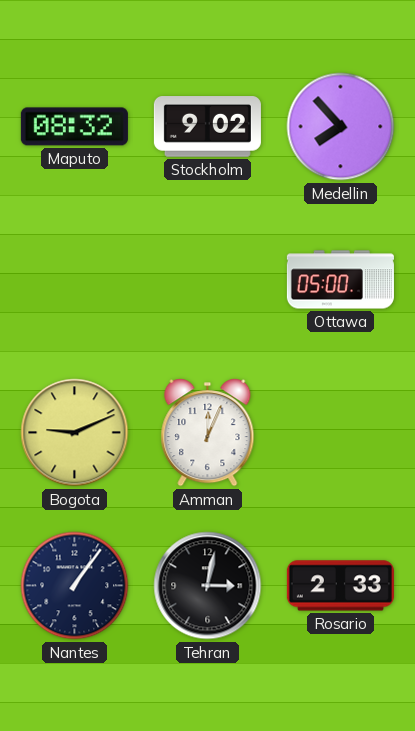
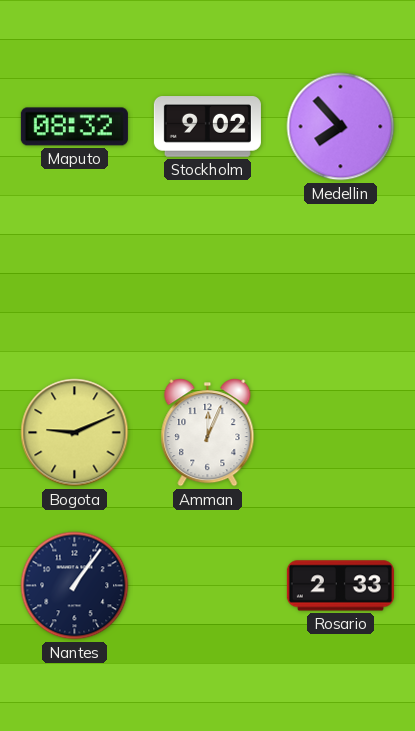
Ottawa: 05:00 -> none
Tehran: 3:02 -> none
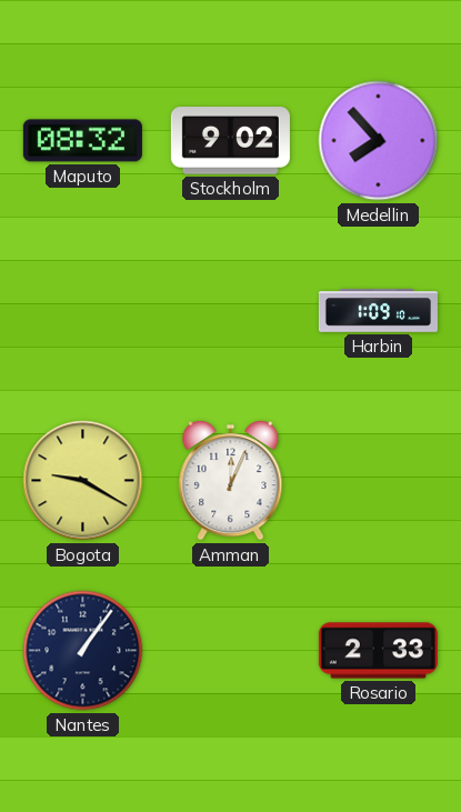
Harbin: none -> 1:09
Bogota: 9:11 -> 9:20
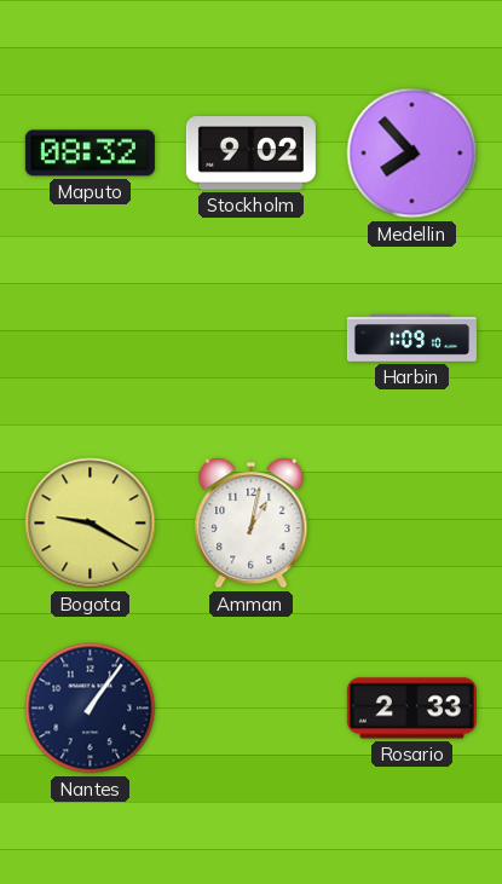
Amman: 12:04 -> 1:02
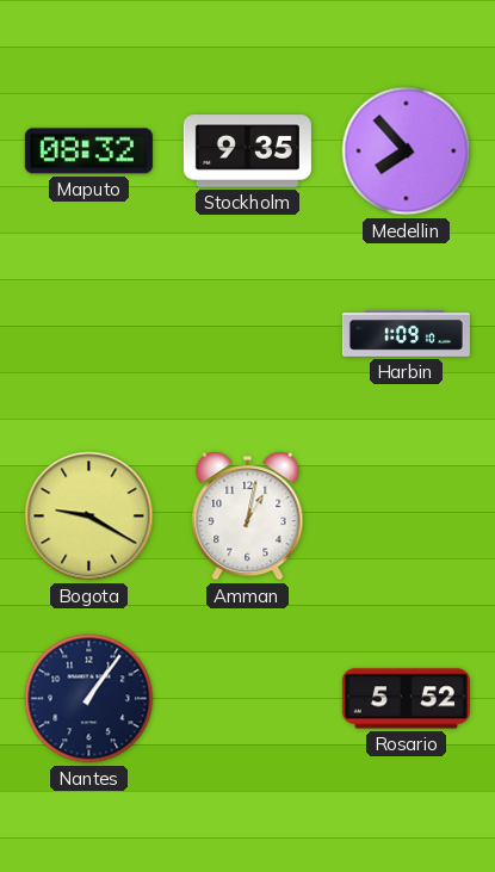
Stockholm: 9:02 -> 9:35
Rosario: 2:33 -> 5:52
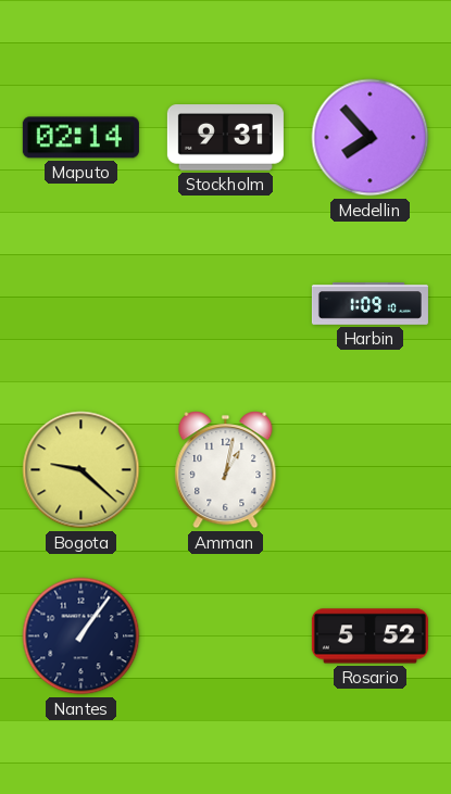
Maputo: 08:32 -> 02:14
Stockholm: 9:35 -> 9:31
Bogota: 9:20 -> 9:22
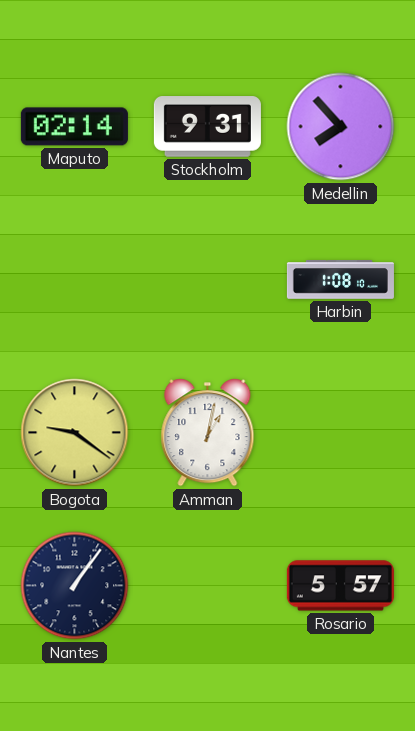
Harbin: 1:09 -> 1:08
Bogota: 9:22 -> 9:21
Rosario: 5:52 -> 5:57
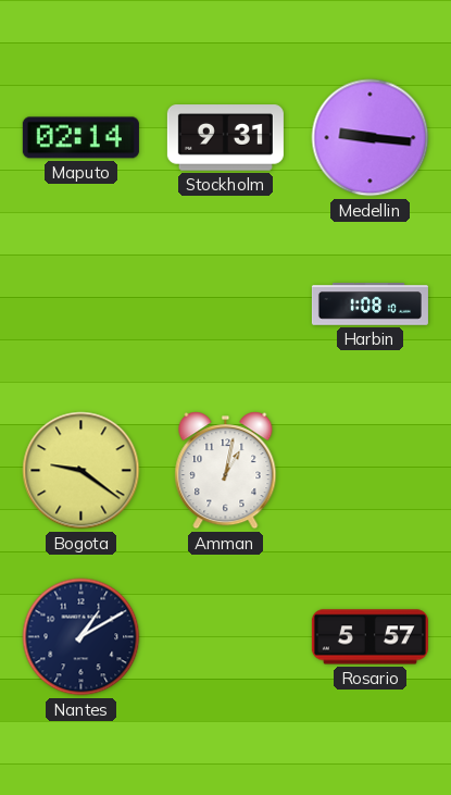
Medellin: 7:53 -> 9:16
Nantes: 1:06 -> 1:10
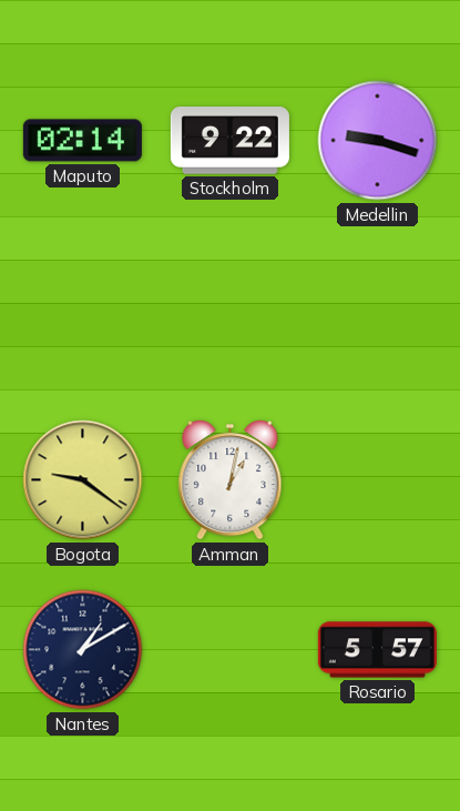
Stockholm: 9:31 -> 9:22
Medellin: 9:16 -> 9:18
Harbin: 1:08 -> none
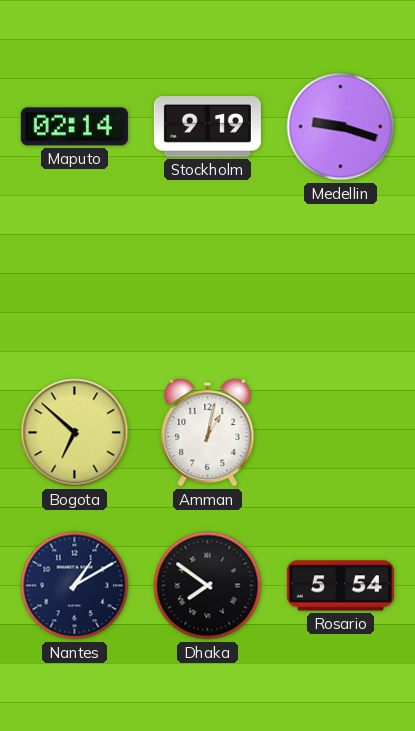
Stockholm: 9:22 -> 9:19
Bogota: 9:21 -> 6:52
Dhaka: none -> 7:51
Rosario: 5:57 -> 5:54
